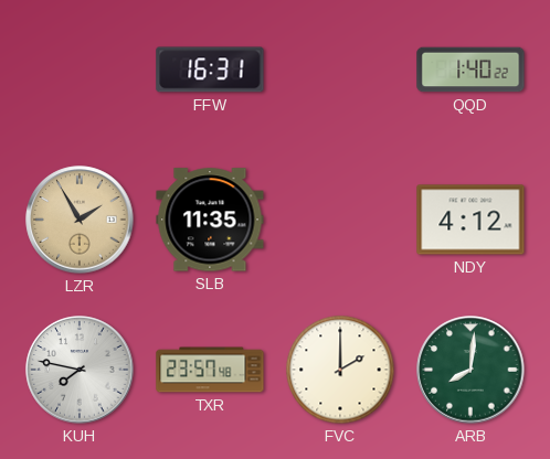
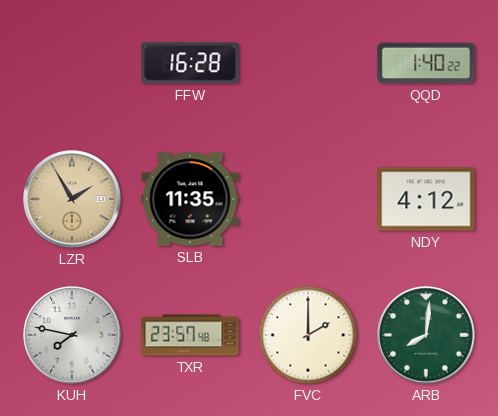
FFW: 16:31 -> 16:28
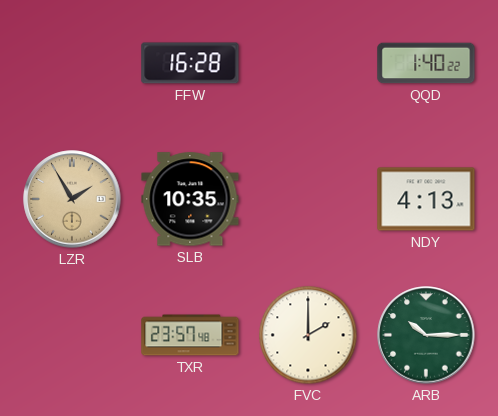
SLB: 11:35 -> 10:35
NDY: 4:12 -> 4:13
KUH: 7:47 -> none
ARB: 8:01 -> 10:15
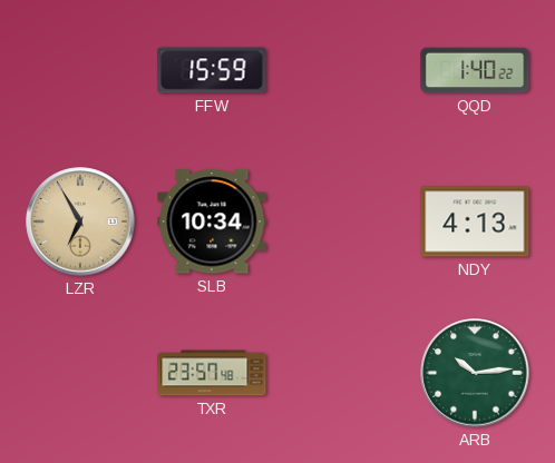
FFW: 16:28 -> 15:59
LZR: 1:55 -> 6:55
SLB: 10:35 -> 10:34
FVC: 2:00 -> none
ARB: 10:15 -> 10:14
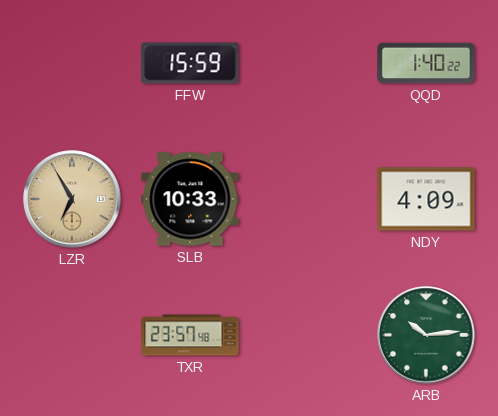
SLB: 10:34 -> 10:33
NDY: 4:13 -> 4:09
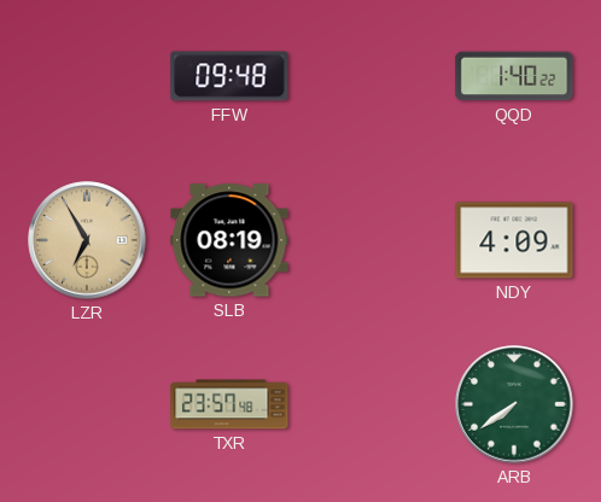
FFW: 15:59 -> 09:48
SLB: 10:33 -> 08:19
ARB: 10:14 -> 7:39
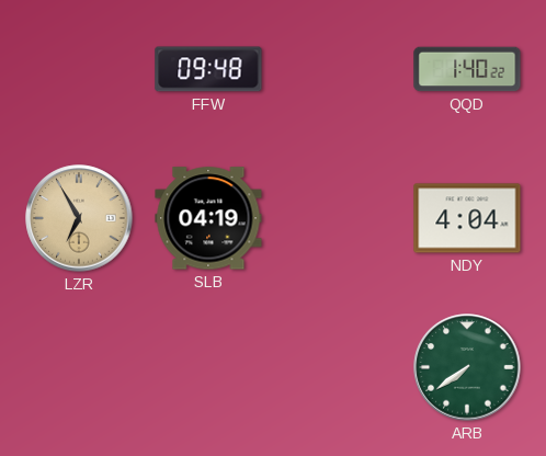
SLB: 08:19 -> 04:19
NDY: 4:09 -> 4:04
TXR: 23:57 -> none
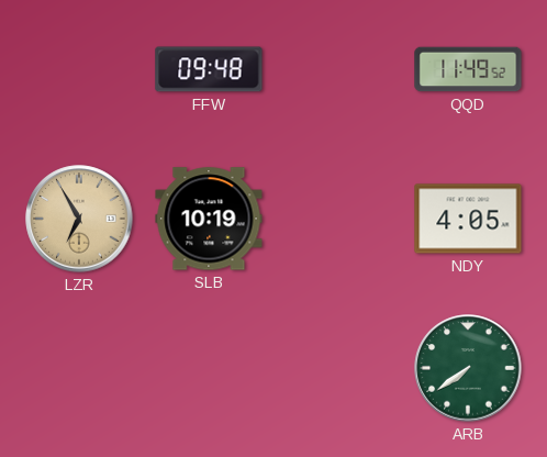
QQD: 1:40 -> 11:49
SLB: 04:19 -> 10:19
NDY: 4:04 -> 4:05
